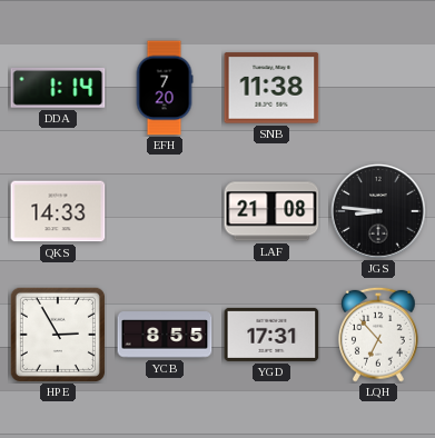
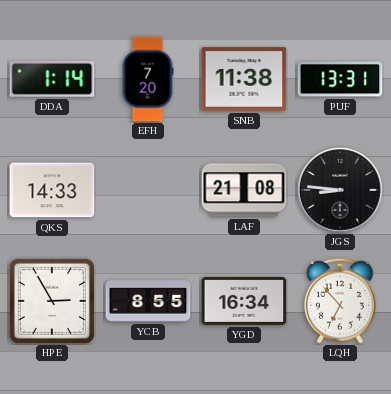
PUF: none -> 13:31
YGD: 17:31 -> 16:34
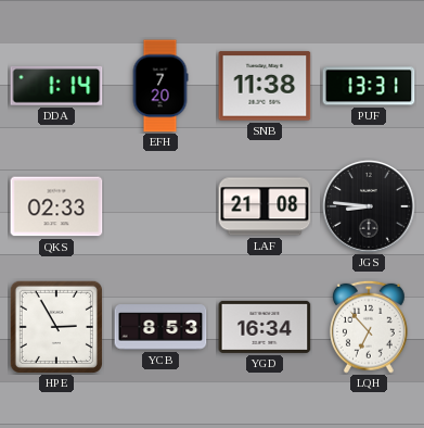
QKS: 14:33 -> 02:33
YCB: 8:55 -> 8:53
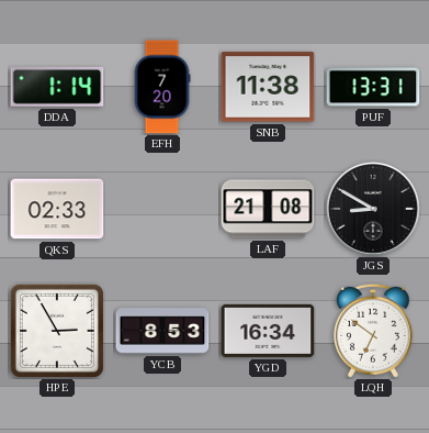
JGS: 8:46 -> 8:50
LQH: 6:53 -> 6:51
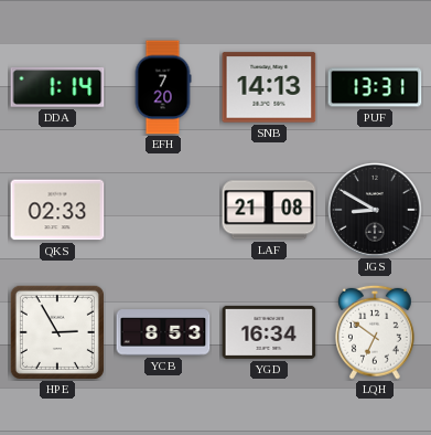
SNB: 11:38 -> 14:13
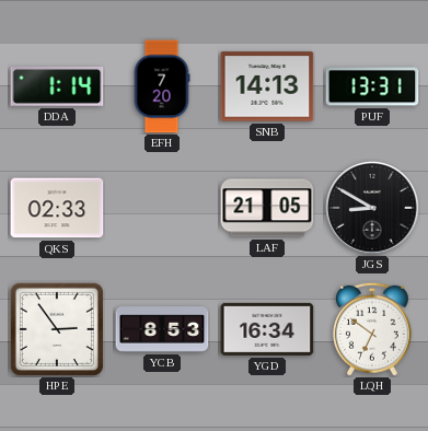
LAF: 21:08 -> 21:05
HPE: 2:55 -> 2:54
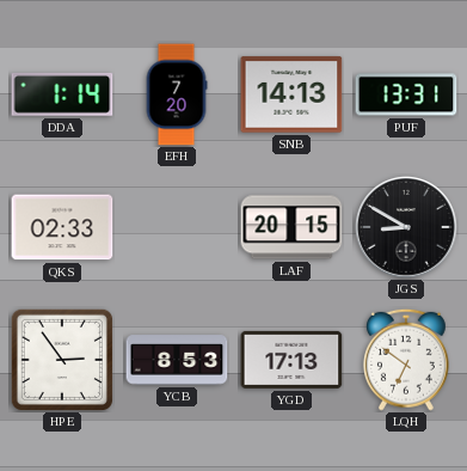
LAF: 21:05 -> 20:15
YGD: 16:34 -> 17:13
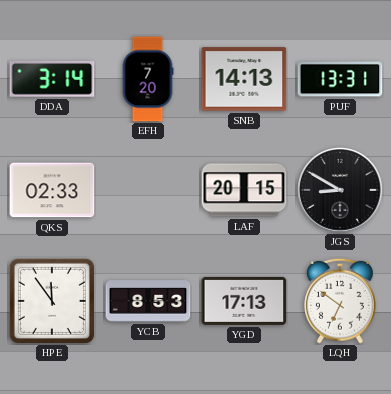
DDA: 1:14 -> 3:14
HPE: 2:54 -> 11:54
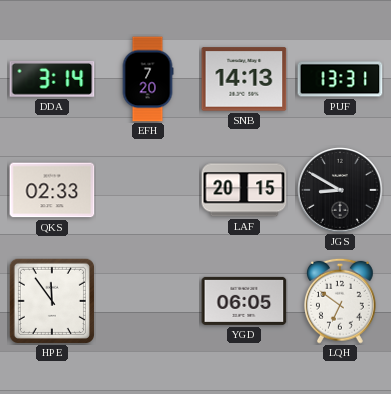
YCB: 8:53 -> none
YGD: 17:13 -> 06:05
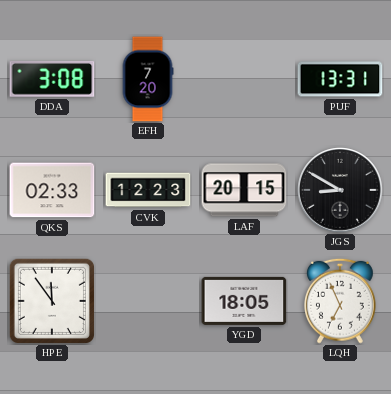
DDA: 3:14 -> 3:08
SNB: 14:13 -> none
CVK: none -> 12:23
YGD: 06:05 -> 18:05
LQH: 6:51 -> 6:56
